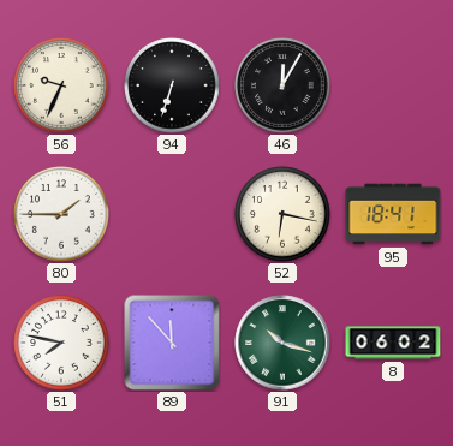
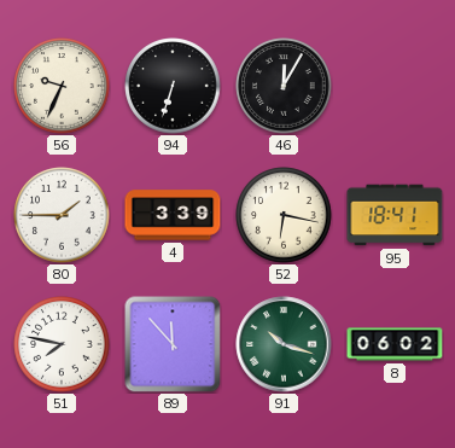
4: none -> 3:39
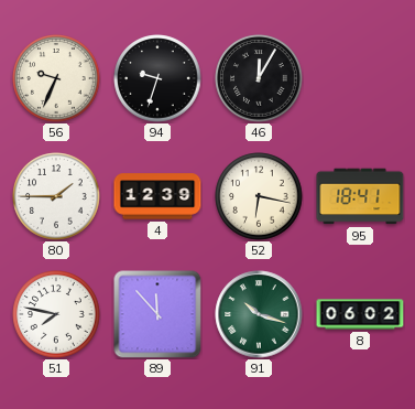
94: 6:33 -> 9:33
4: 3:39 -> 12:39
